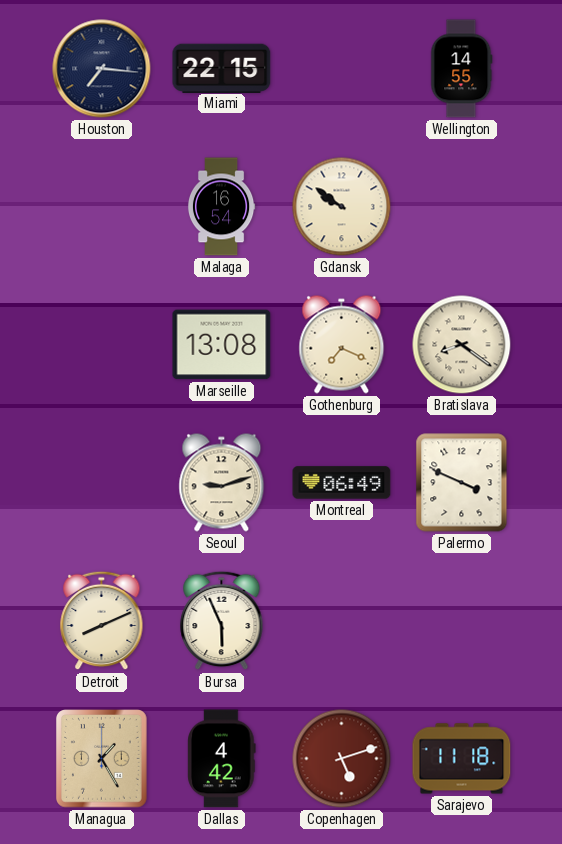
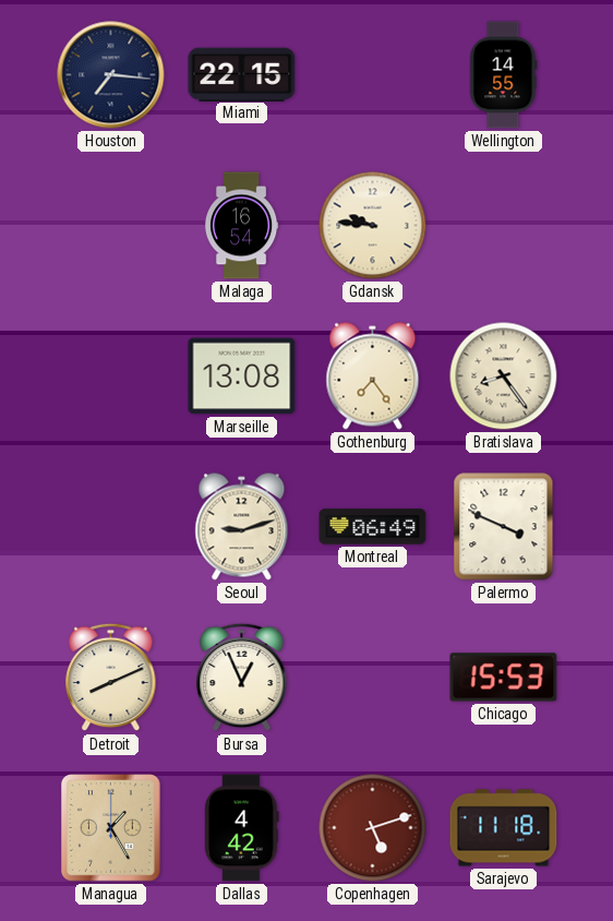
Gdansk: 9:51 -> 9:46
Gothenburg: 7:19 -> 7:24
Bratislava: 8:21 -> 8:24
Bursa: 5:56 -> 12:56
Chicago: none -> 15:53
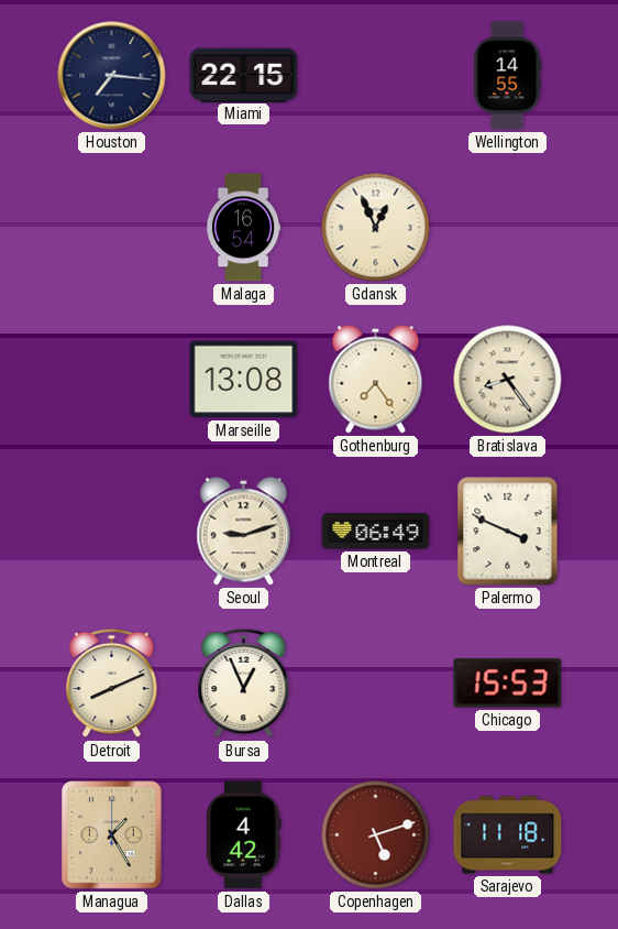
Gdansk: 9:46 -> 12:56
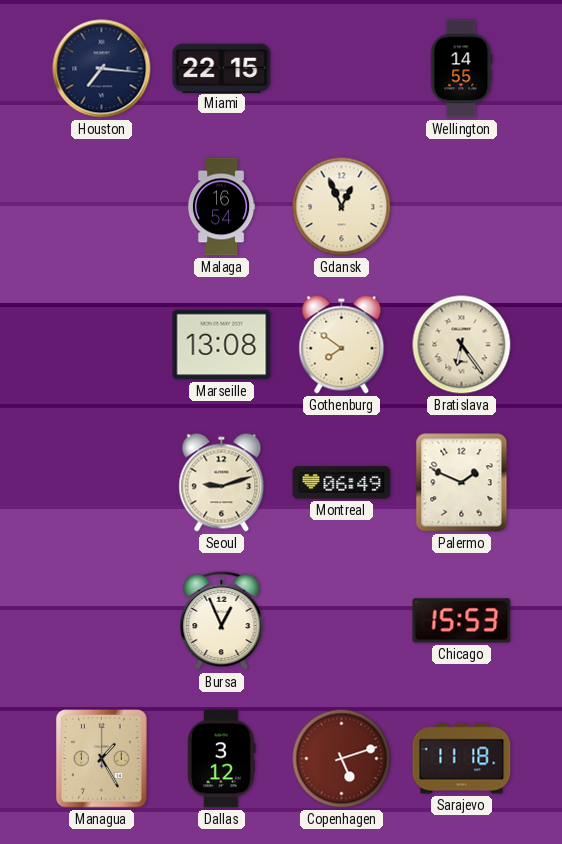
Gothenburg: 7:24 -> 7:51
Bratislava: 8:24 -> 6:24
Palermo: 3:49 -> 1:49
Detroit: 8:11 -> none
Dallas: 4:42 -> 3:12
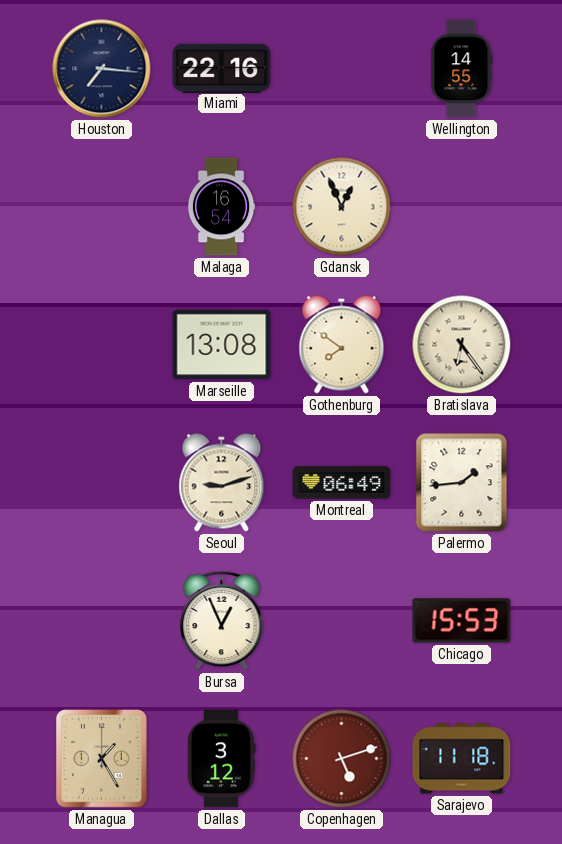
Miami: 22:15 -> 22:16
Palermo: 1:49 -> 1:44
